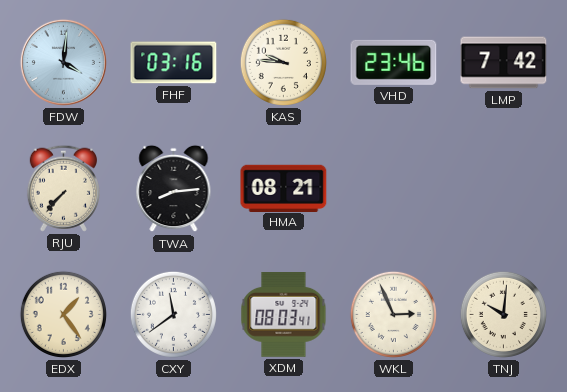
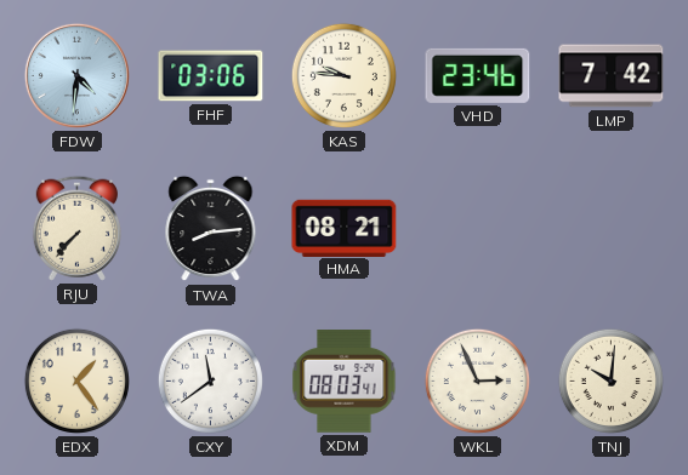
FDW: 4:01 -> 4:31
FHF: 03:16 -> 03:06
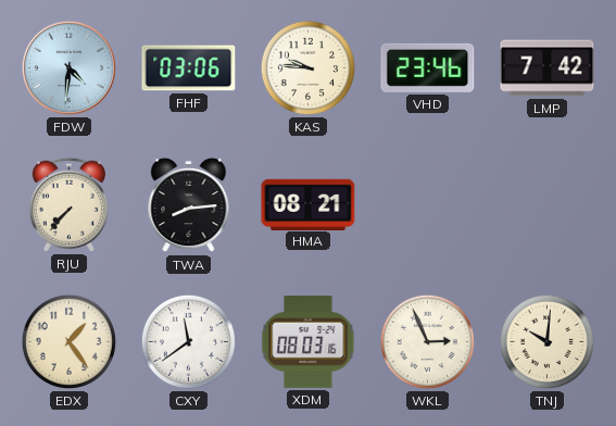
XDM: 08:03:41 -> 08:03:16
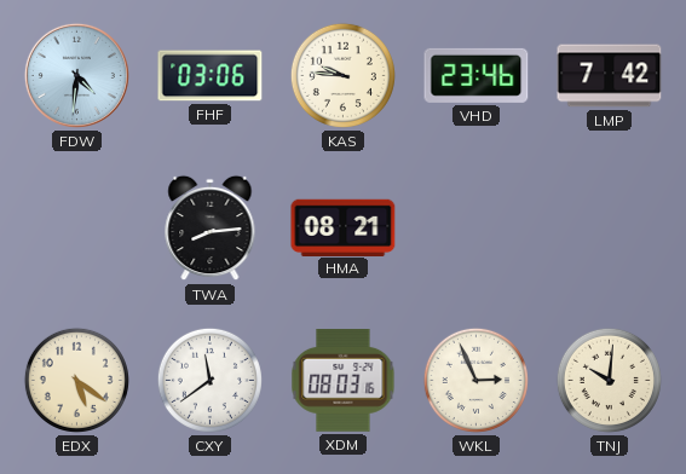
RJU: 7:37 -> none
EDX: 1:24 -> 5:21
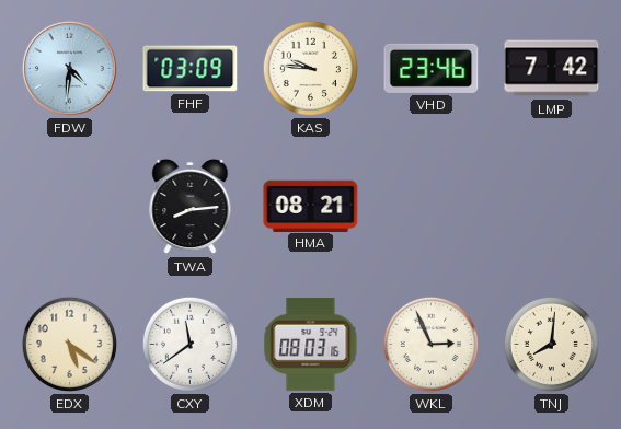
FHF: 03:06 -> 03:09
TNJ: 10:01 -> 8:01
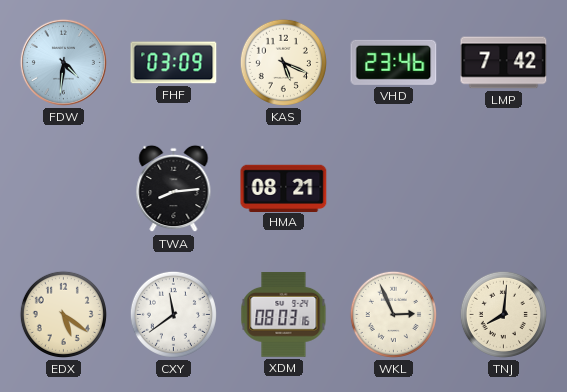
KAS: 9:46 -> 5:19
